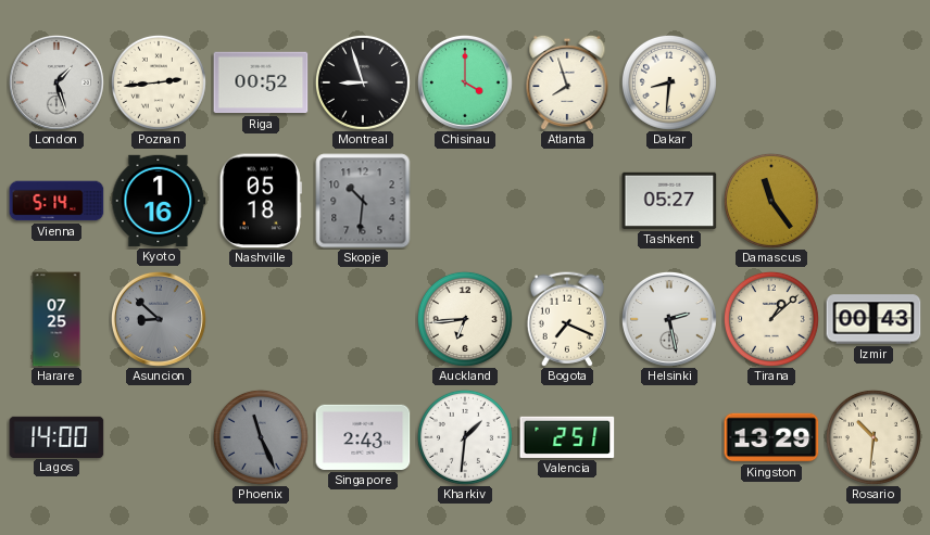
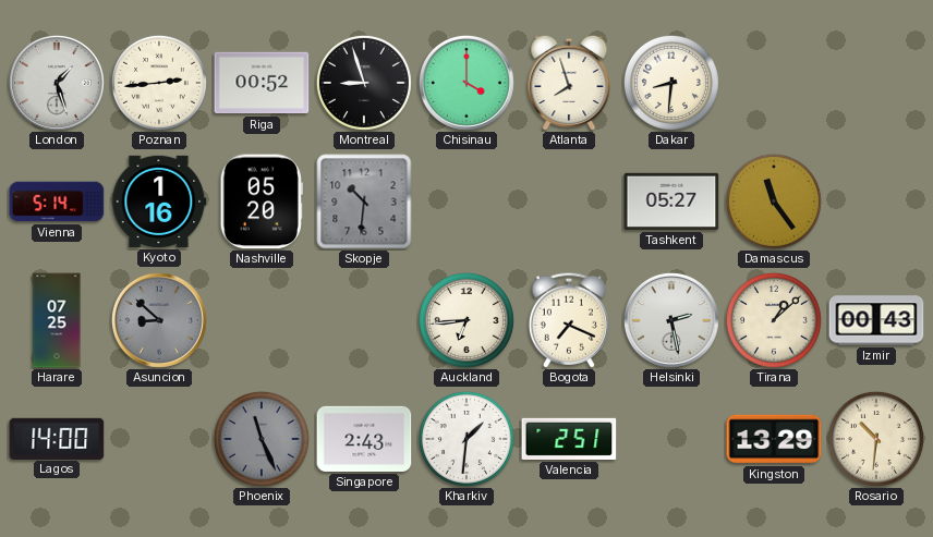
Nashville: 05:18 -> 05:20
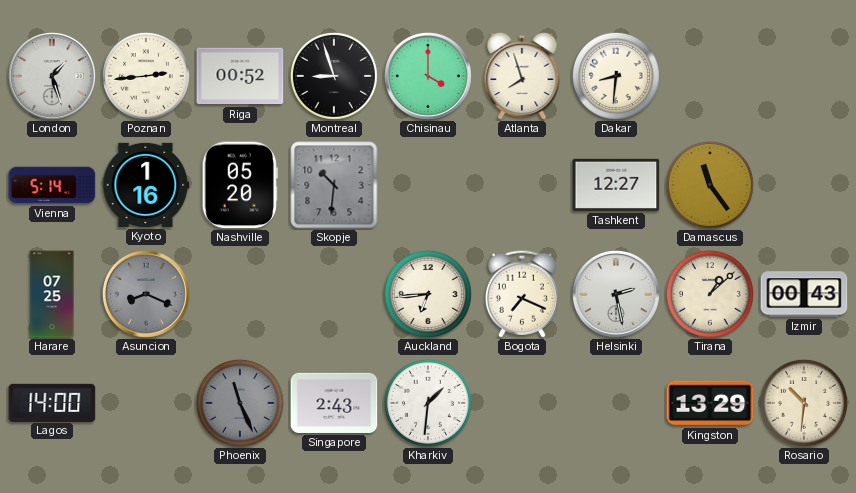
Tashkent: 05:27 -> 12:27
Asuncion: 8:52 -> 8:19
Valencia: 2:51 -> none
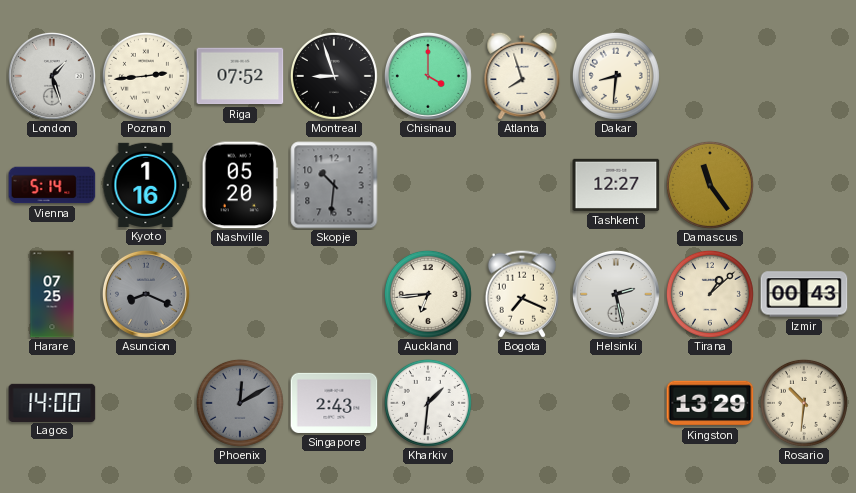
Riga: 00:52 -> 07:52
Phoenix: 11:26 -> 12:10
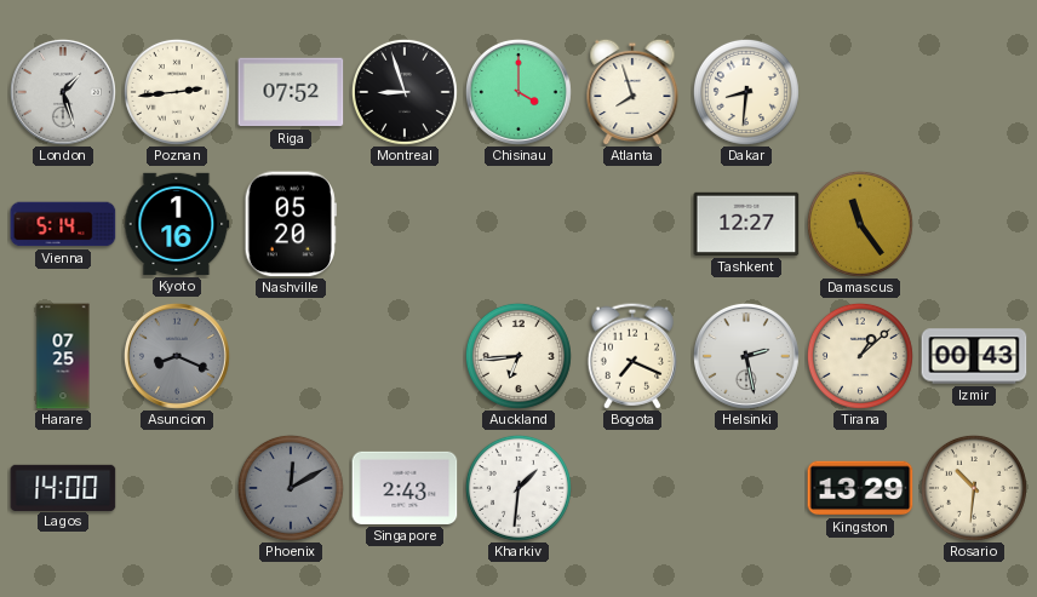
Skopje: 10:31 -> none
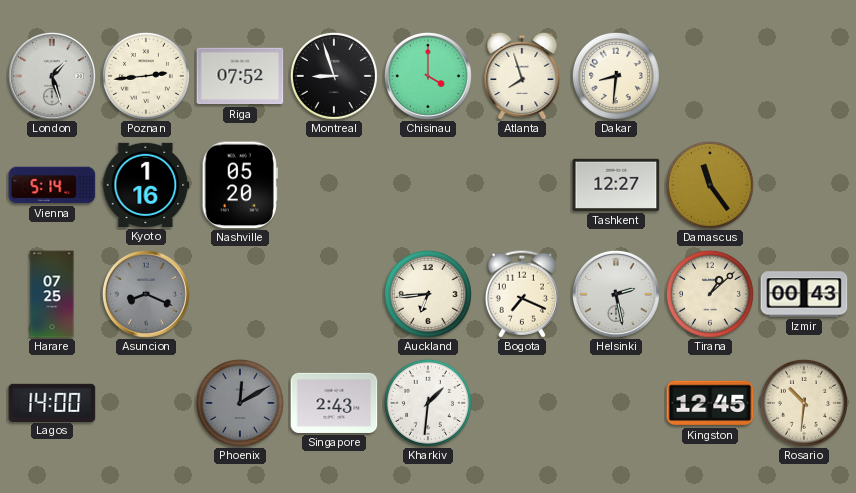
Kingston: 13:29 -> 12:45
